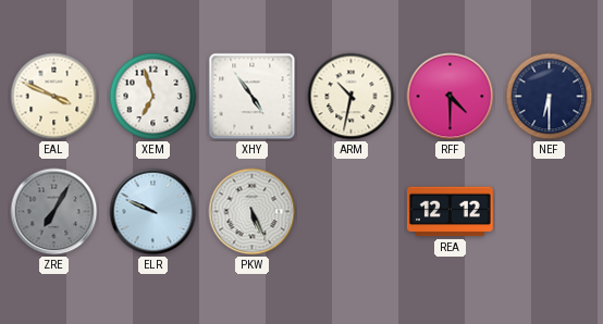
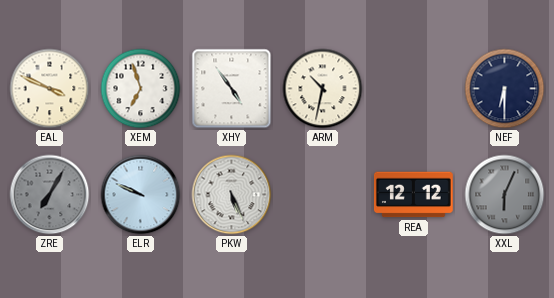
RFF: 4:30 -> none
XXL: none -> 6:04
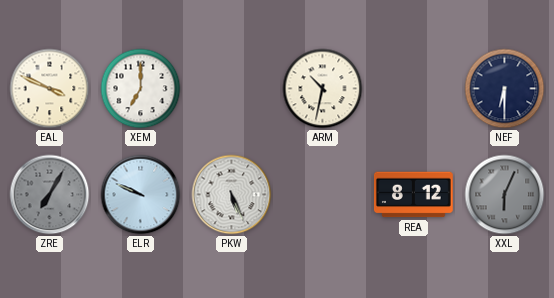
XEM: 6:57 -> 7:00
XHY: 4:54 -> none
REA: 12:12 -> 8:12
